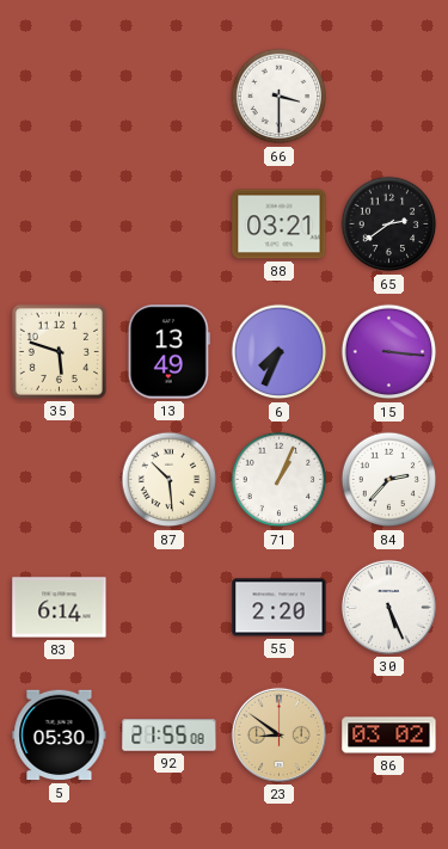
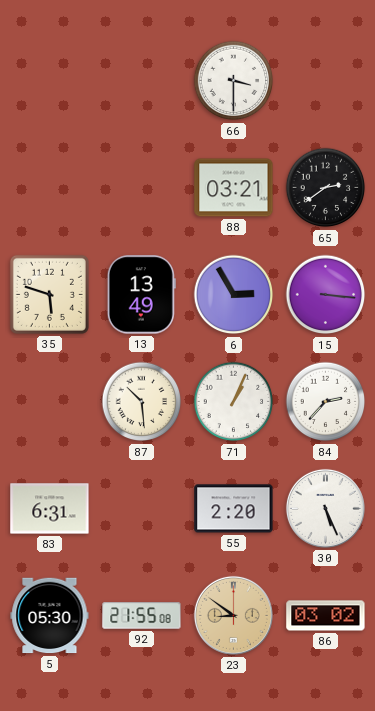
6: 7:34 -> 2:55
83: 6:14 -> 6:31
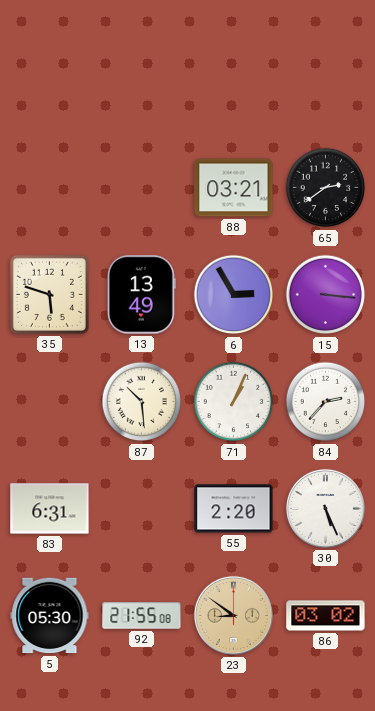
66: 3:30 -> none
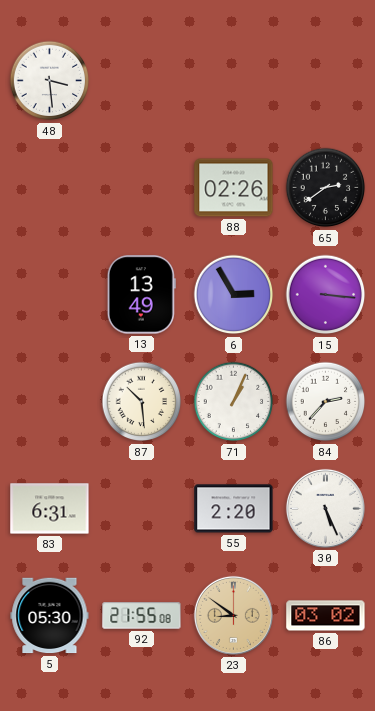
48: none -> 3:29
88: 03:21 -> 02:26
35: 5:48 -> none
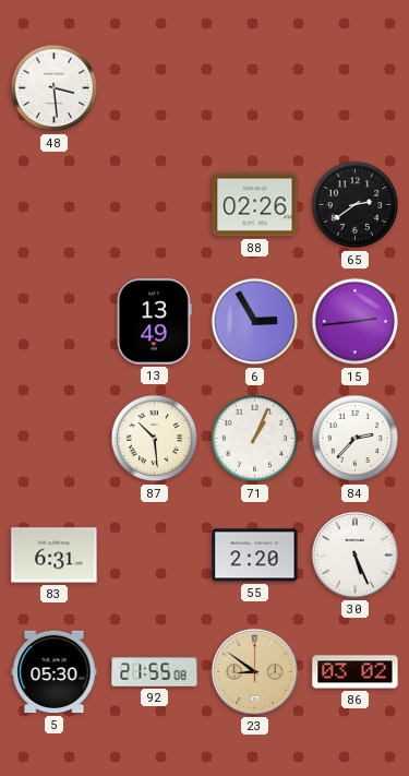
15: 3:16 -> 2:44
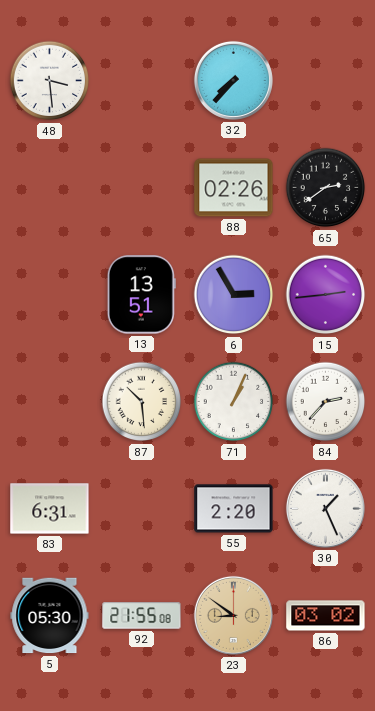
32: none -> 7:37
13: 13:49 -> 13:51
30: 5:26 -> 1:26
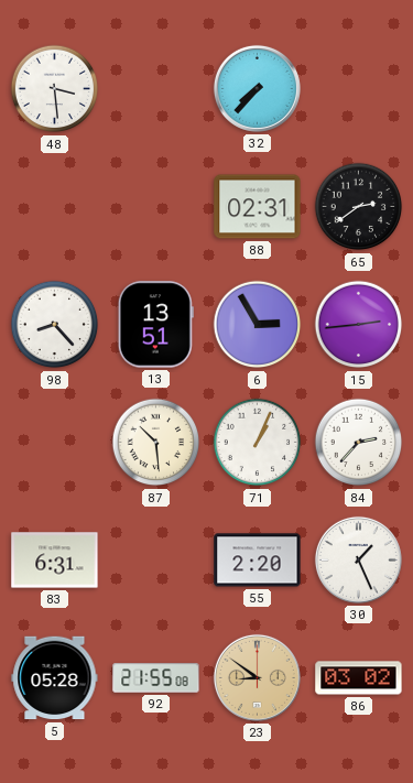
88: 02:26 -> 02:31
98: none -> 8:23
5: 05:30 -> 05:28
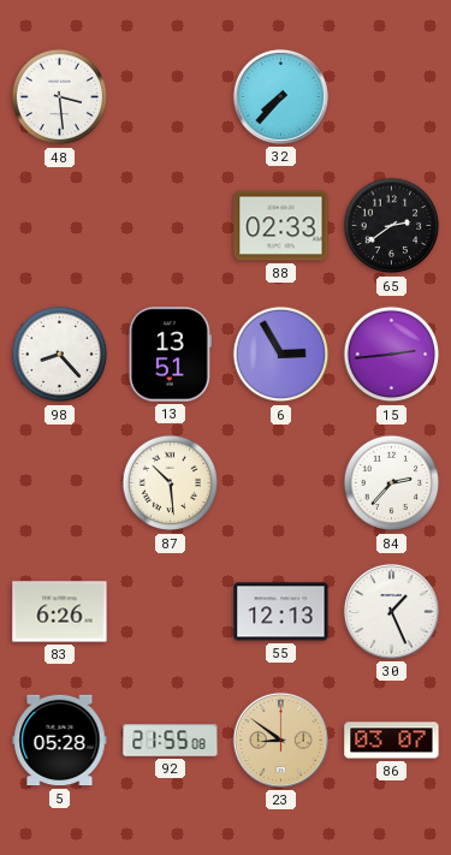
88: 02:31 -> 02:33
71: 1:04 -> none
83: 6:31 -> 6:26
55: 2:20 -> 12:13
86: 03:02 -> 03:07
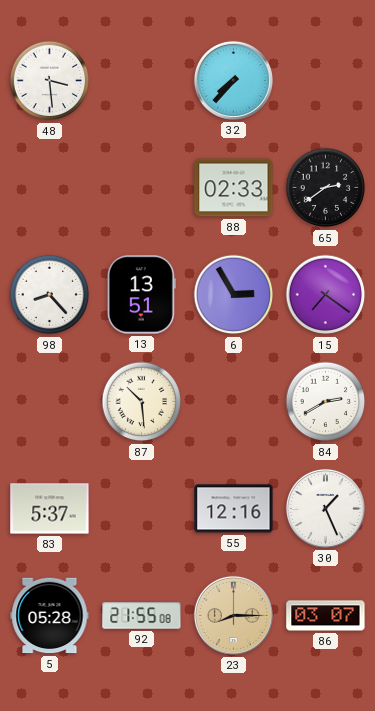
15: 2:44 -> 7:21
84: 2:37 -> 2:40
83: 6:26 -> 5:37
55: 12:13 -> 12:16
23: 8:51 -> 8:15
